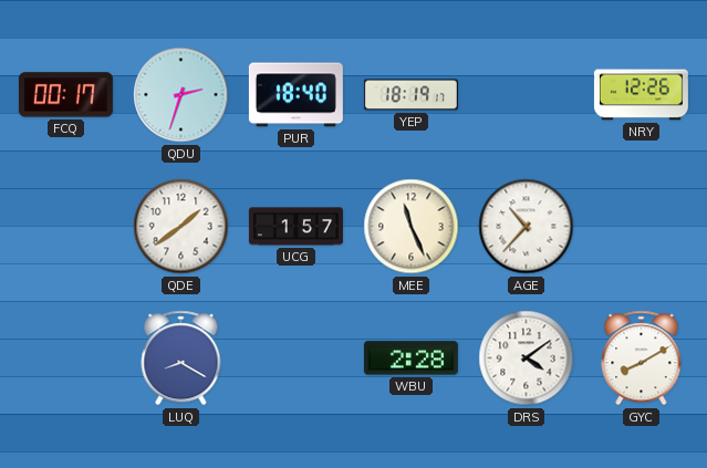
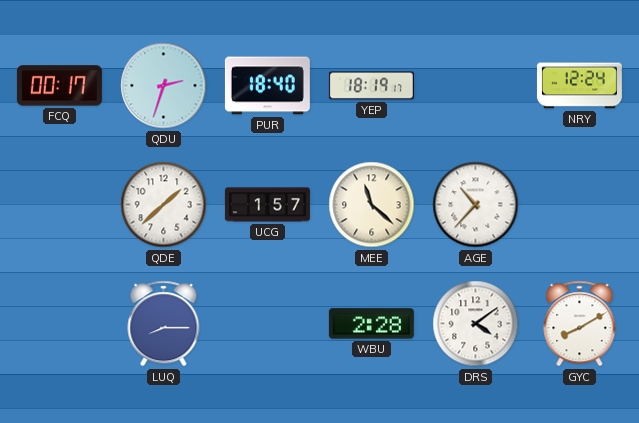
NRY: 12:26 -> 12:24
QDE: 1:39 -> 1:38
MEE: 11:26 -> 11:22
LUQ: 8:20 -> 8:15
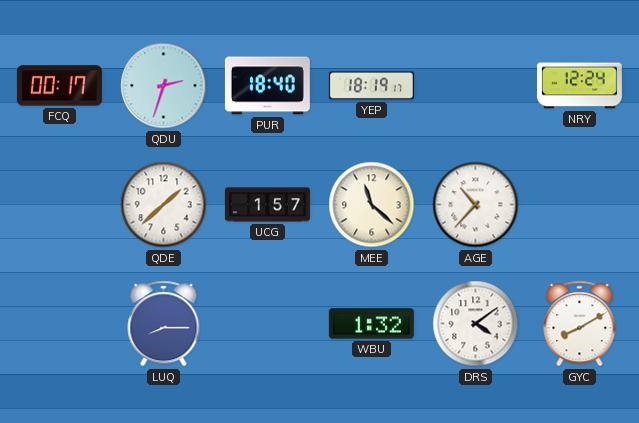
WBU: 2:28 -> 1:32
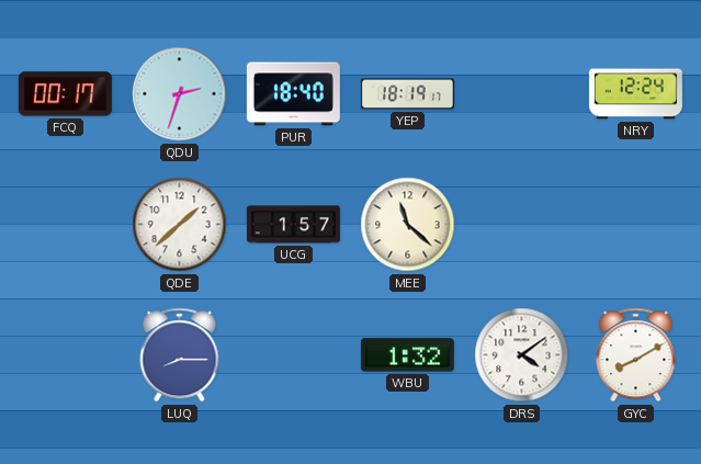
AGE: 10:37 -> none
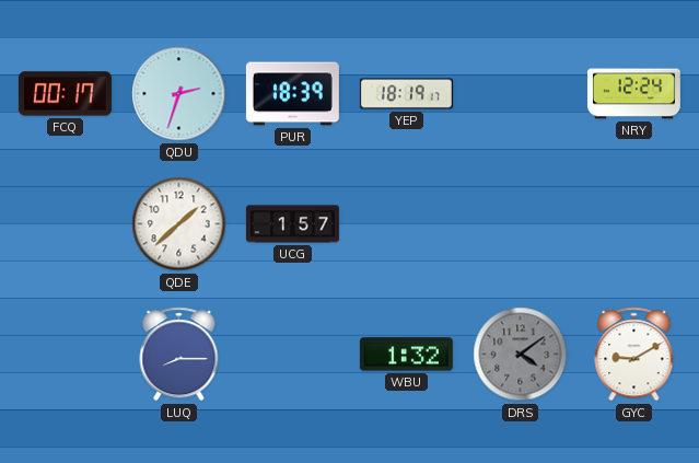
PUR: 18:40 -> 18:39
MEE: 11:22 -> none
DRS dial: white -> grey
GYC: 8:10 -> 9:10
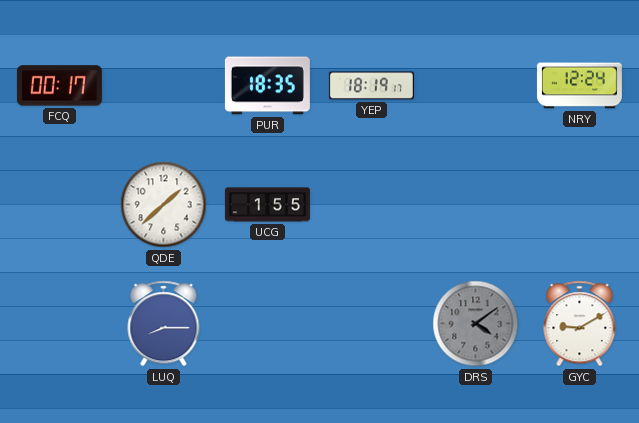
QDU: 2:33 -> none
PUR: 18:39 -> 18:35
UCG: 1:57 -> 1:55
WBU: 1:32 -> none
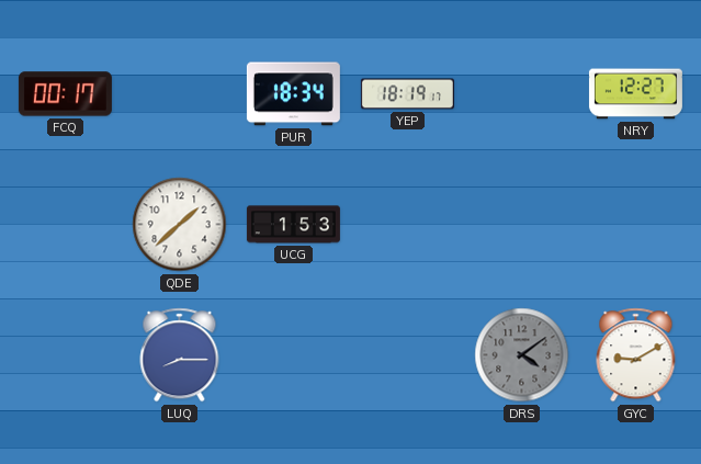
PUR: 18:35 -> 18:34
NRY: 12:24 -> 12:27
UCG: 1:55 -> 1:53
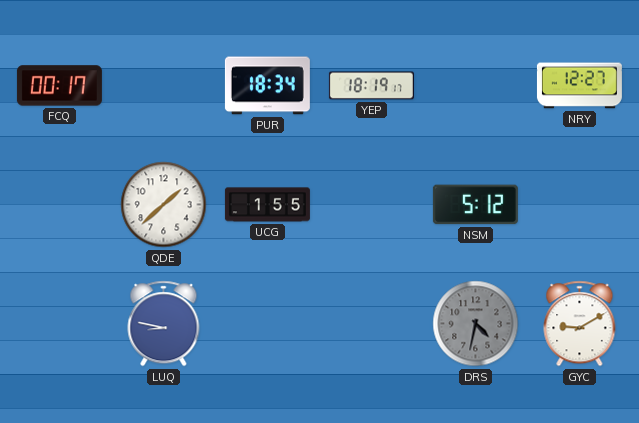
UCG: 1:53 -> 1:55
NSM: none -> 5:12
LUQ: 8:15 -> 8:47
DRS: 4:09 -> 4:32
